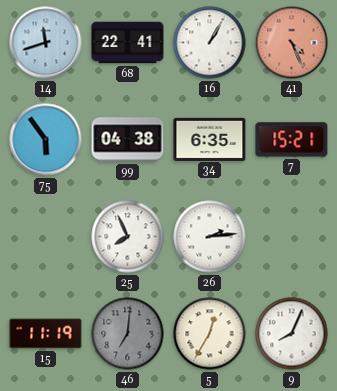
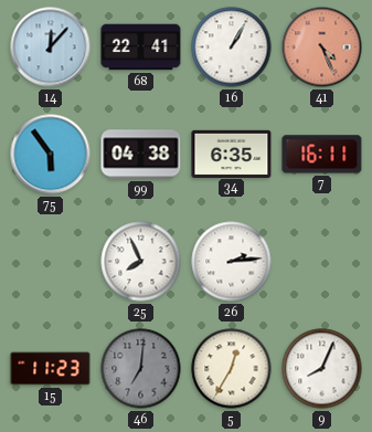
14: 11:42 -> 12:07
7: 15:21 -> 16:11
15: 11:19 -> 11:23
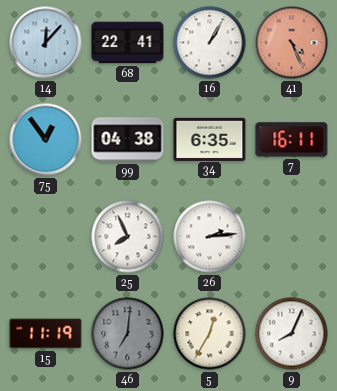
75: 5:54 -> 12:54
15: 11:23 -> 11:19
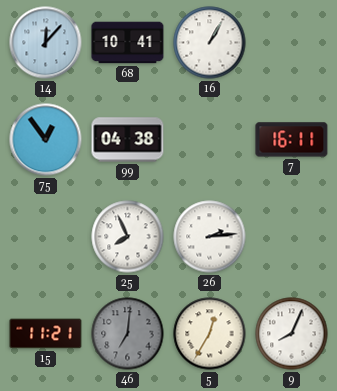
68: 22:41 -> 10:41
41: 4:26 -> none
34: 6:35 -> none
15: 11:19 -> 11:21
